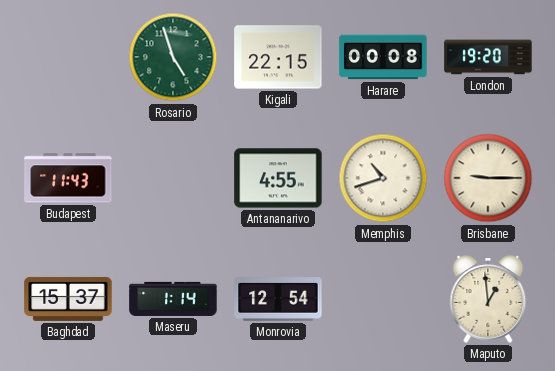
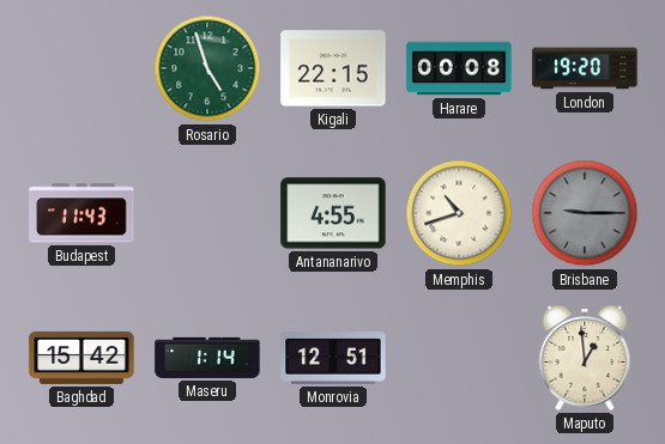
Brisbane dial: cream -> grey
Baghdad: 15:37 -> 15:42
Monrovia: 12:54 -> 12:51
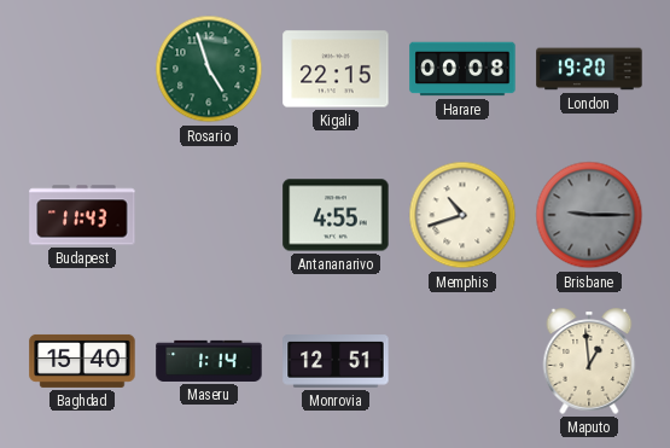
Baghdad: 15:42 -> 15:40
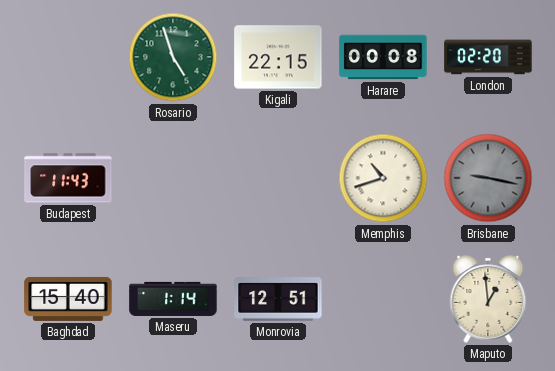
London: 19:20 -> 02:20
Antananarivo: 4:55 -> none
Brisbane: 9:15 -> 9:17
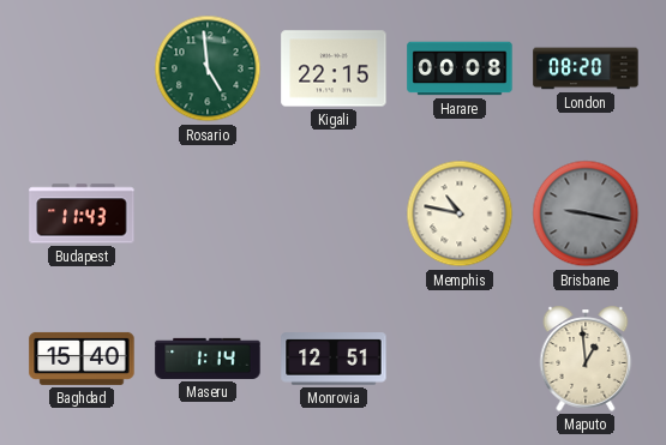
Rosario: 4:57 -> 4:59
London: 02:20 -> 08:20
Memphis: 10:42 -> 10:47
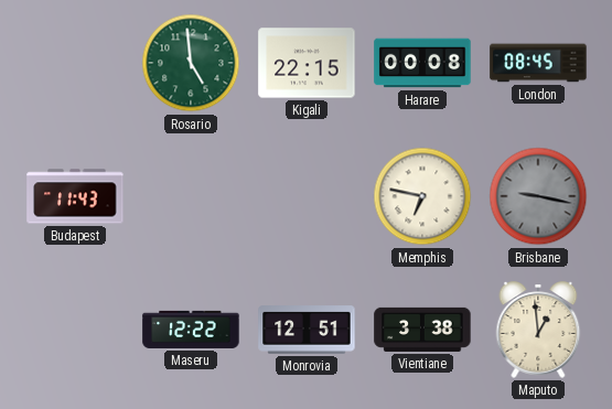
London: 08:20 -> 08:45
Memphis: 10:47 -> 6:47
Baghdad: 15:40 -> none
Maseru: 1:14 -> 12:22
Vientiane: none -> 3:38
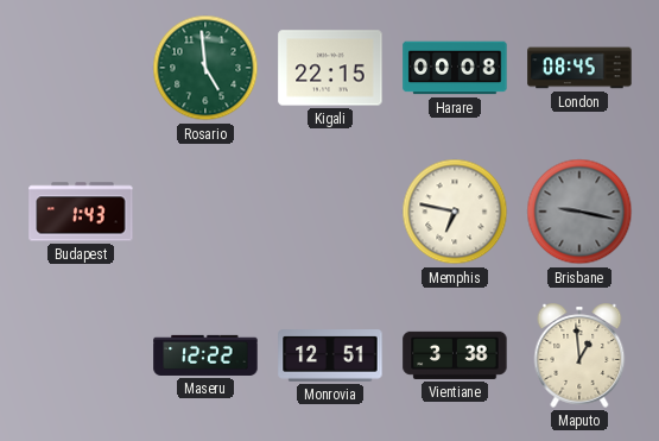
Budapest: 11:43 -> 1:43
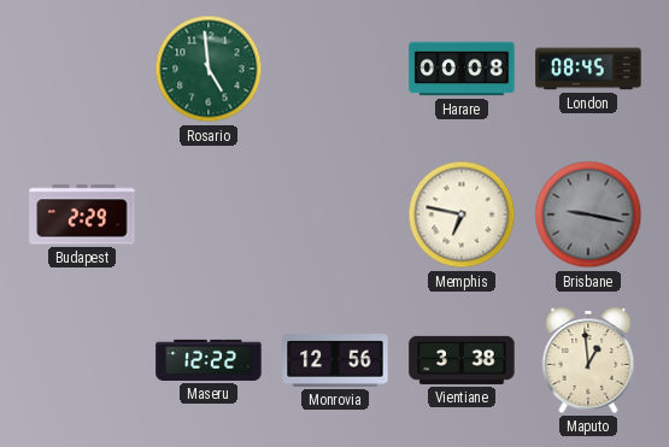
Kigali: 22:15 -> none
Budapest: 1:43 -> 2:29
Monrovia: 12:51 -> 12:56
